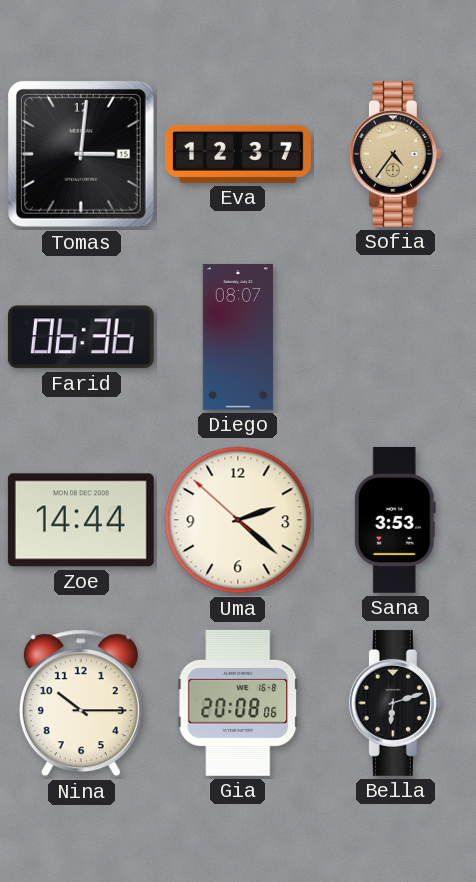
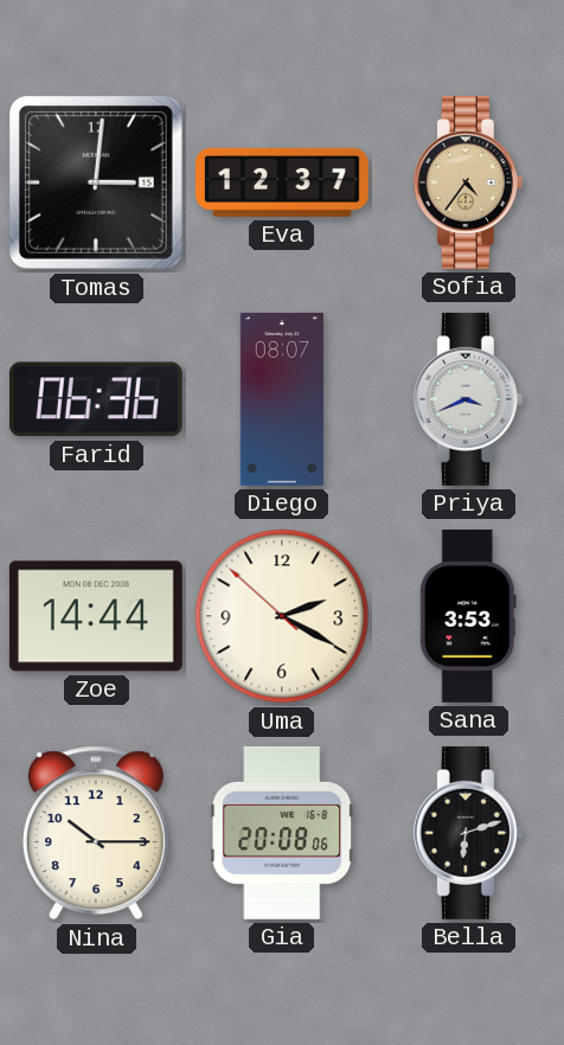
Priya: none -> 3:41
Uma: 2:21 -> 2:19
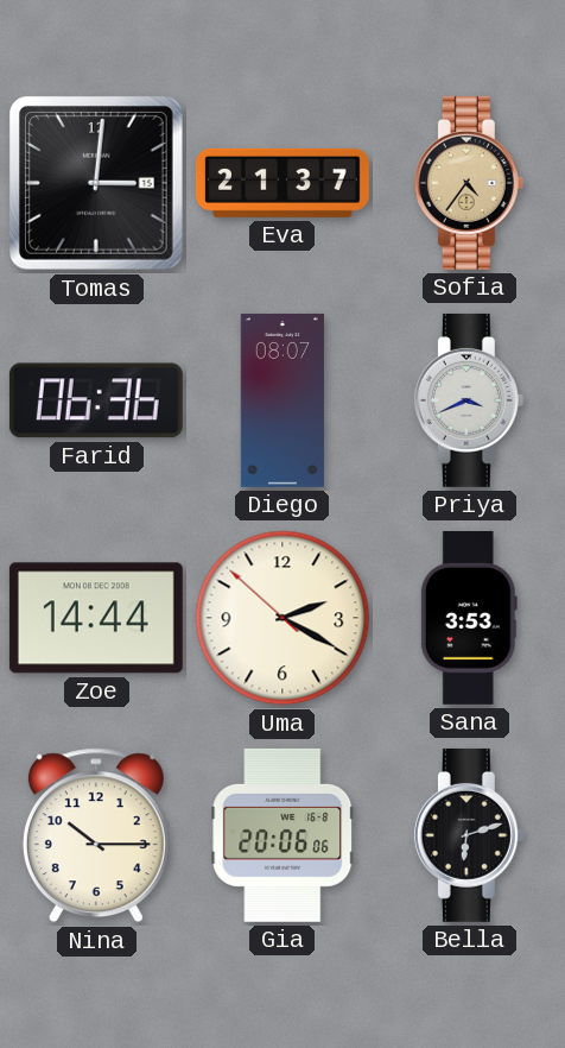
Eva: 12:37 -> 21:37
Gia: 20:08 -> 20:06
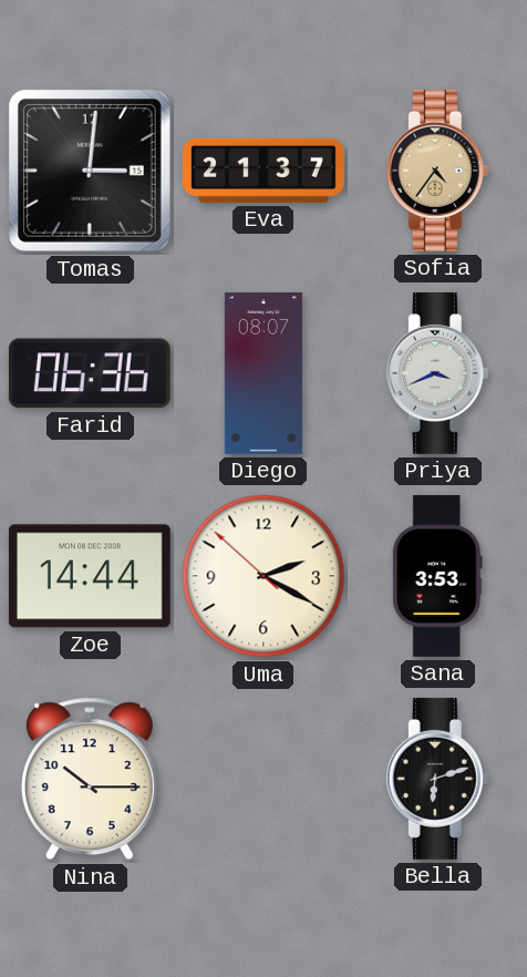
Gia: 20:06 -> none
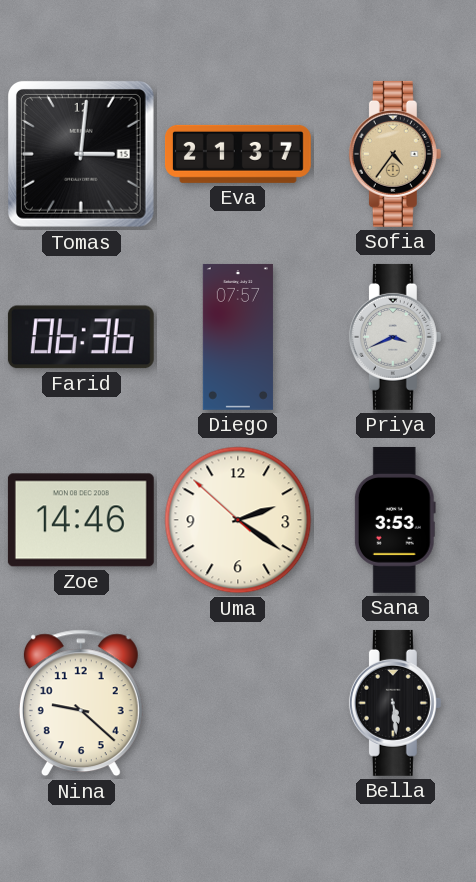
Diego: 08:07 -> 07:57
Zoe: 14:44 -> 14:46
Uma: 2:19 -> 2:20
Nina: 10:15 -> 9:22
Bella: 6:12 -> 5:29
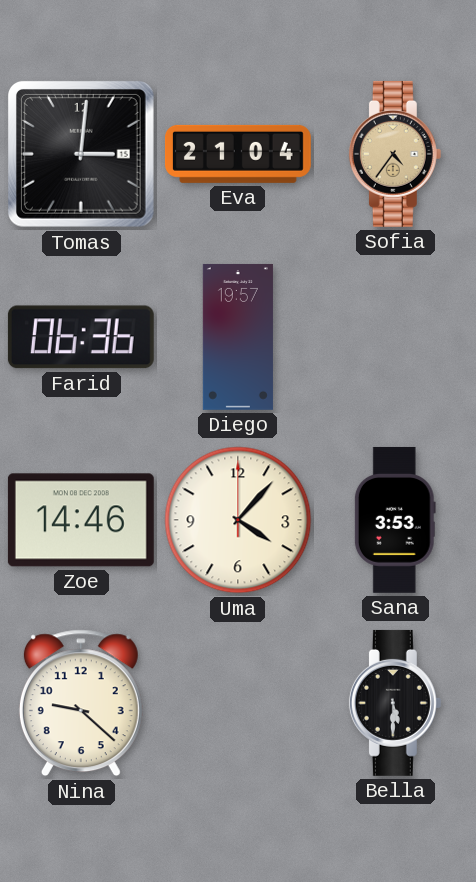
Eva: 21:37 -> 21:04
Diego: 07:57 -> 19:57
Priya: 3:41 -> none
Uma: 2:20 -> 4:07
Bella: 5:29 -> 5:30
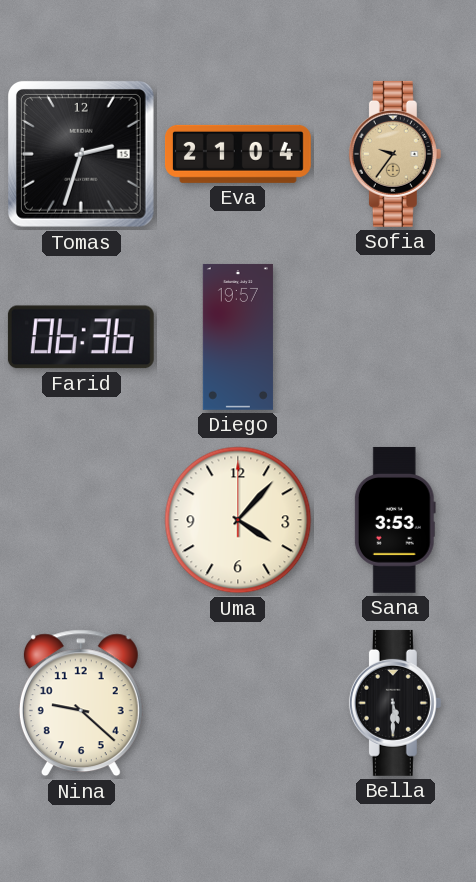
Tomas: 3:01 -> 2:33
Sofia: 4:36 -> 9:36
Zoe: 14:46 -> none
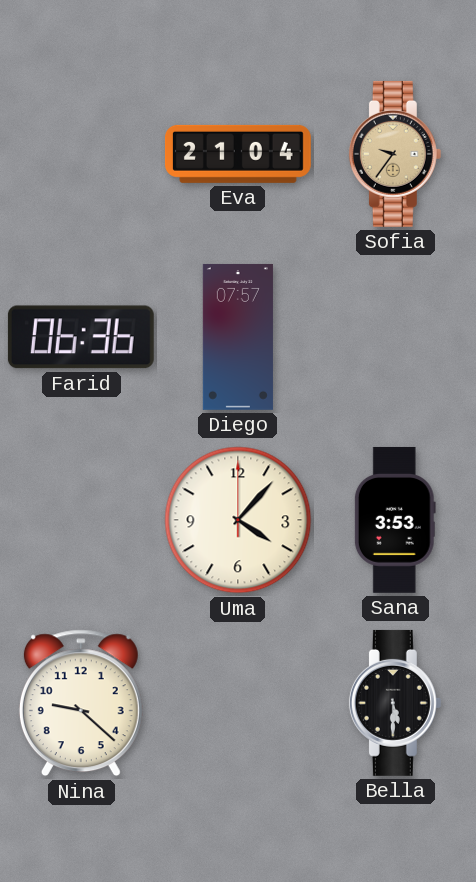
Tomas: 2:33 -> none
Diego: 19:57 -> 07:57
